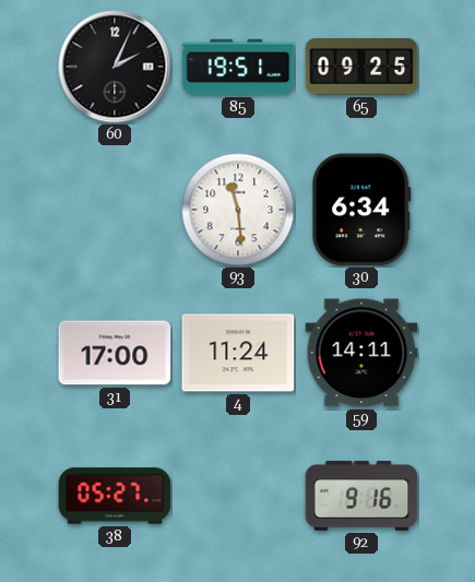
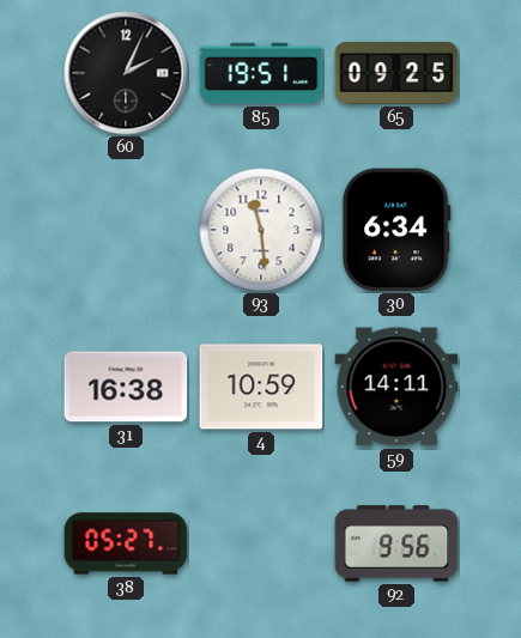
31: 17:00 -> 16:38
4: 11:24 -> 10:59
92: 9:16 -> 9:56
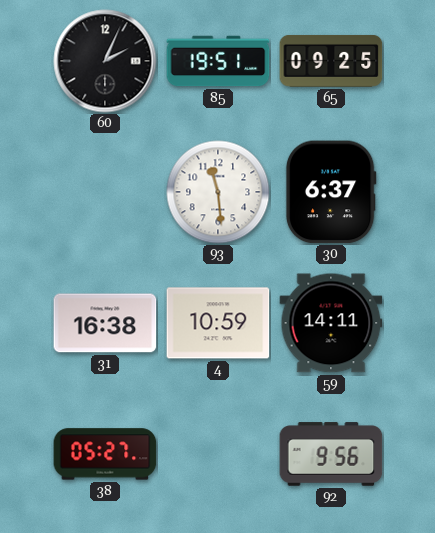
30: 6:34 -> 6:37
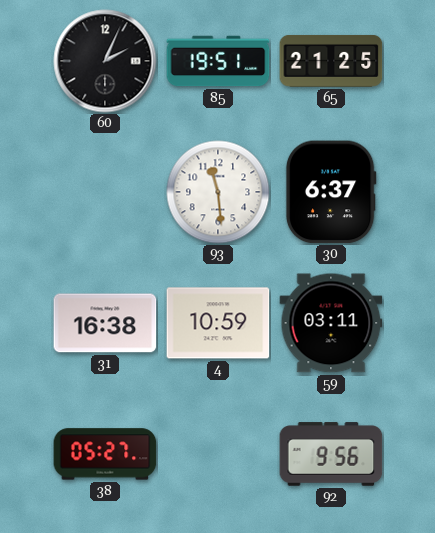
65: 09:25 -> 21:25
59: 14:11 -> 03:11
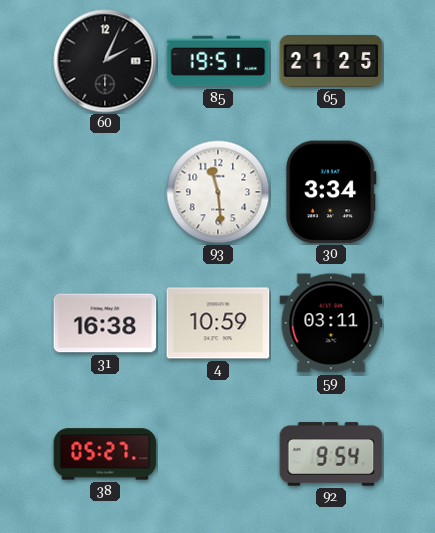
30: 6:37 -> 3:34
92: 9:56 -> 9:54
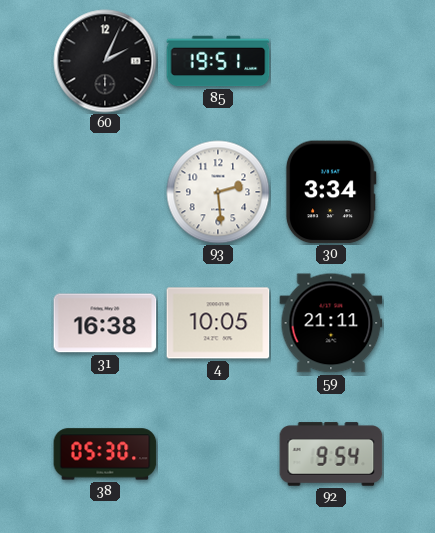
65: 21:25 -> none
93: 11:29 -> 2:29
4: 10:59 -> 10:05
59: 03:11 -> 21:11
38: 05:27 -> 05:30
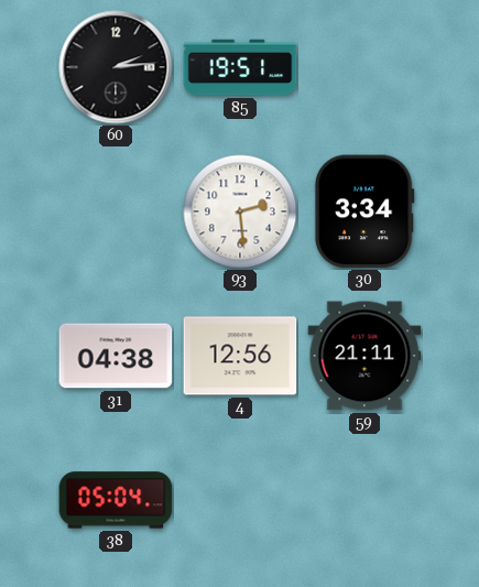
60: 2:04 -> 2:14
31: 16:38 -> 04:38
4: 10:05 -> 12:56
38: 05:30 -> 05:04
92: 9:54 -> none
